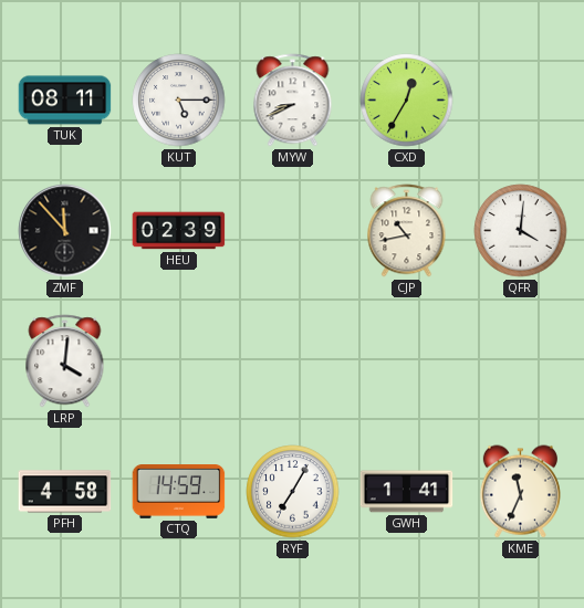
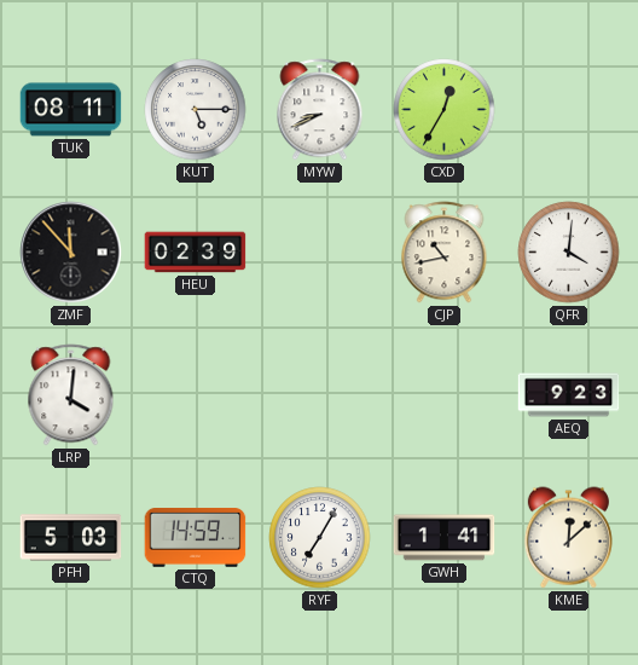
AEQ: none -> 9:23
PFH: 4:58 -> 5:03
KME: 11:34 -> 12:08
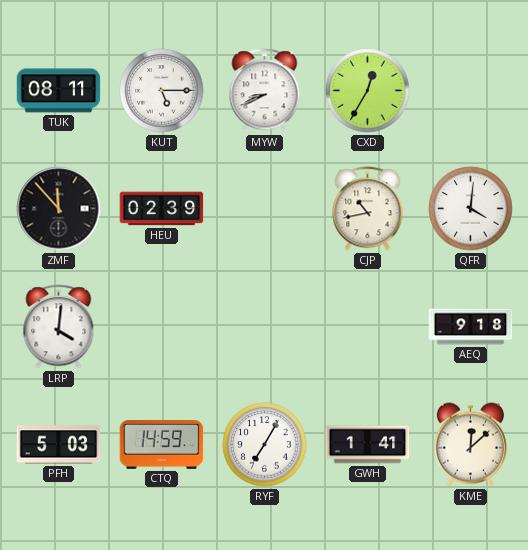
AEQ: 9:23 -> 9:18
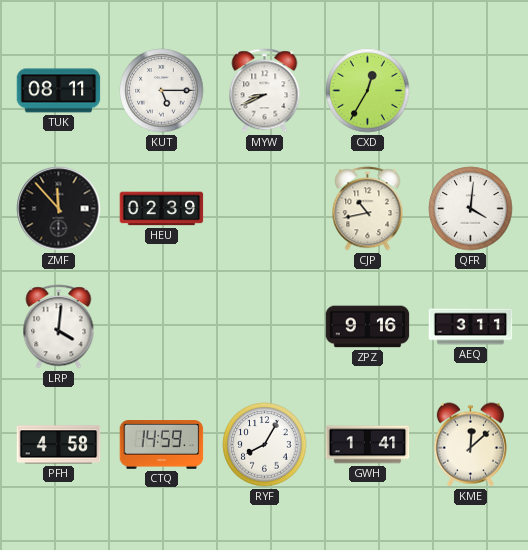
ZPZ: none -> 9:16
AEQ: 9:18 -> 3:11
PFH: 5:03 -> 4:58
RYF: 7:05 -> 8:05
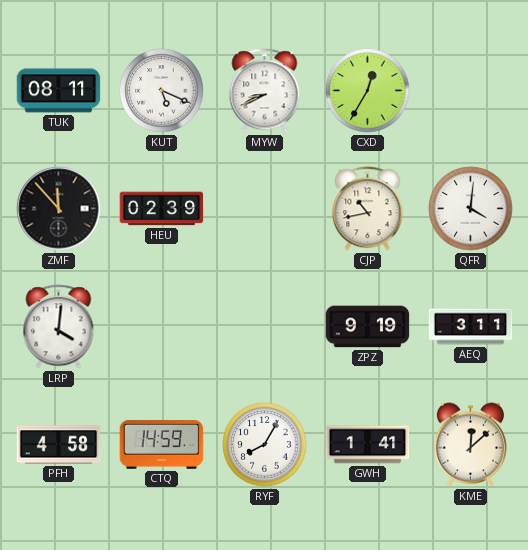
KUT: 5:15 -> 5:19
ZPZ: 9:16 -> 9:19
